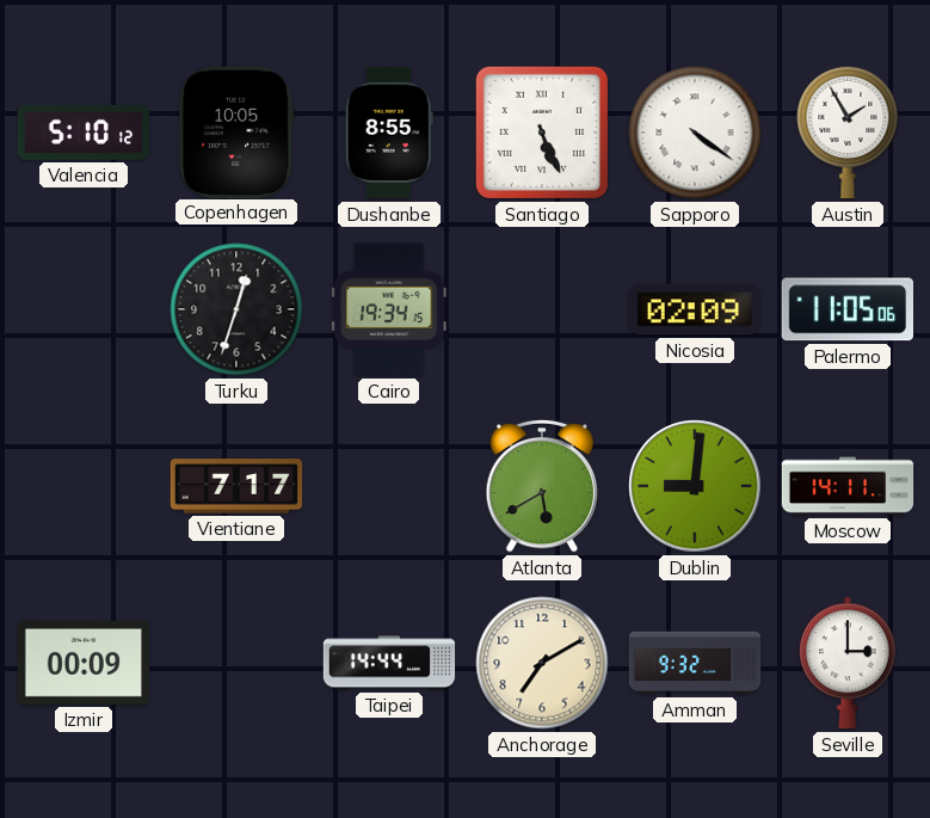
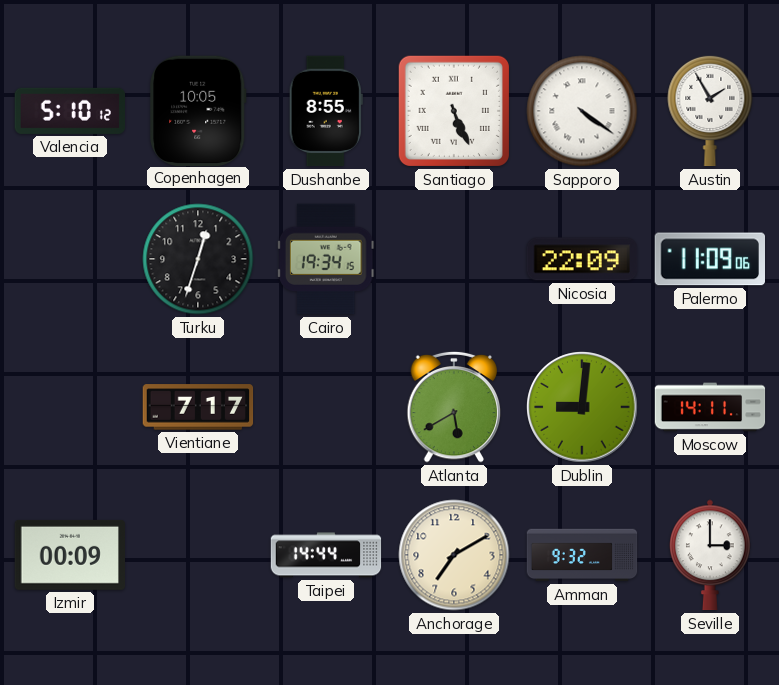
Nicosia: 02:09 -> 22:09
Palermo: 11:05 -> 11:09
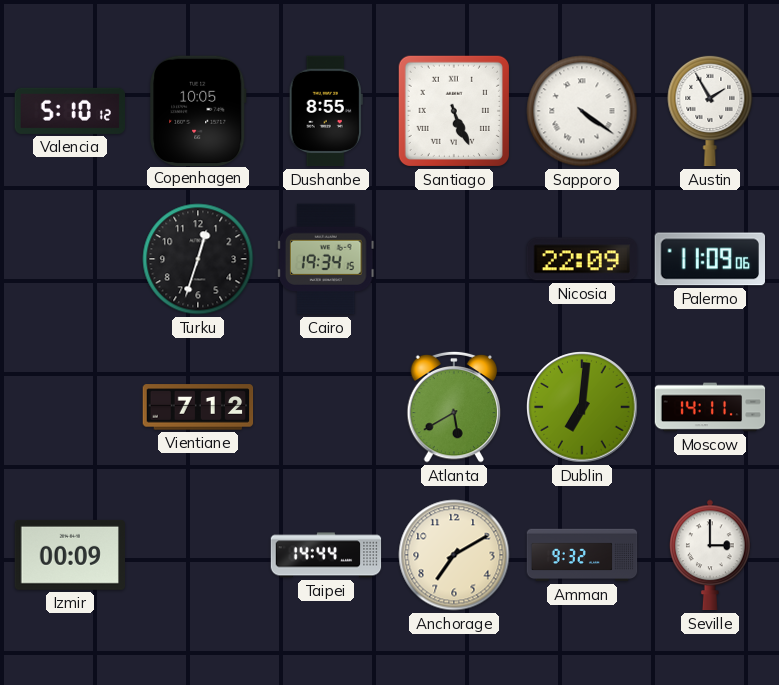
Vientiane: 7:17 -> 7:12
Dublin: 9:01 -> 7:01
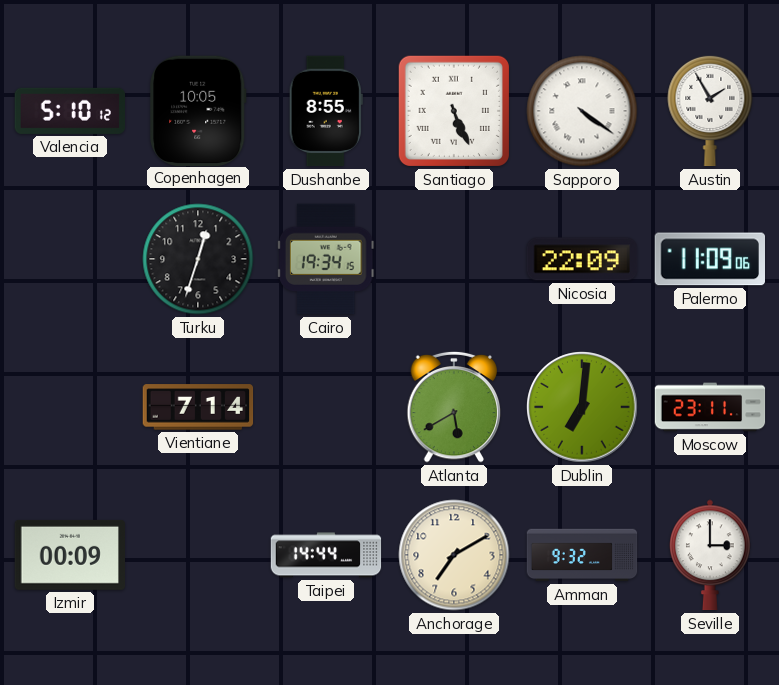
Vientiane: 7:12 -> 7:14
Moscow: 14:11 -> 23:11
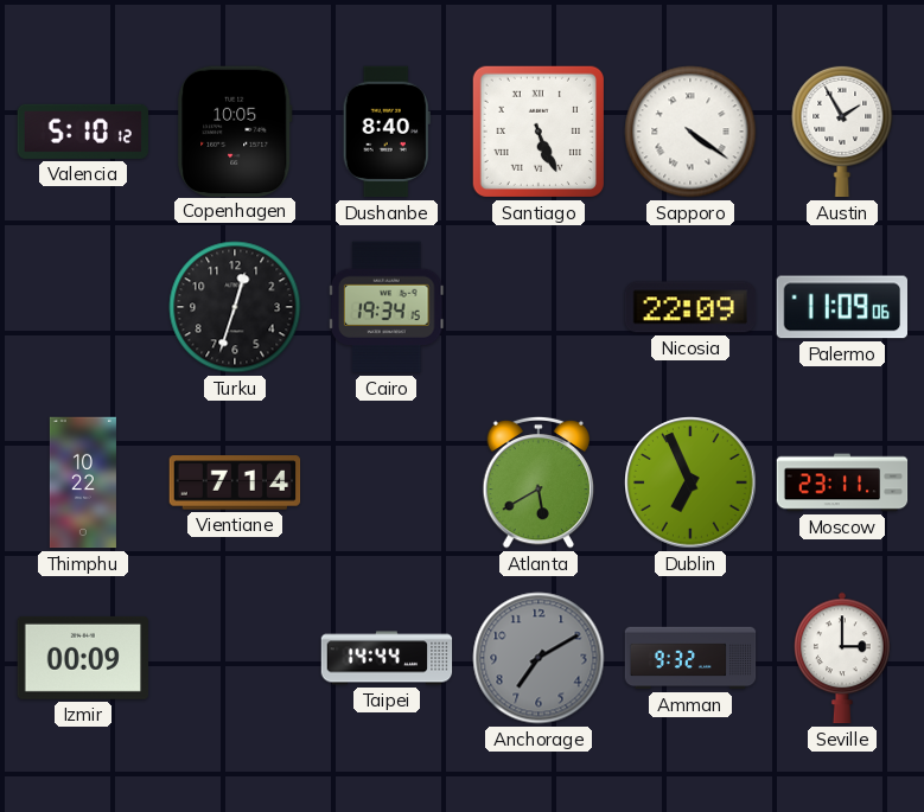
Dushanbe: 8:55 -> 8:40
Thimphu: none -> 10:22
Dublin: 7:01 -> 6:56
Anchorage dial: cream -> grey
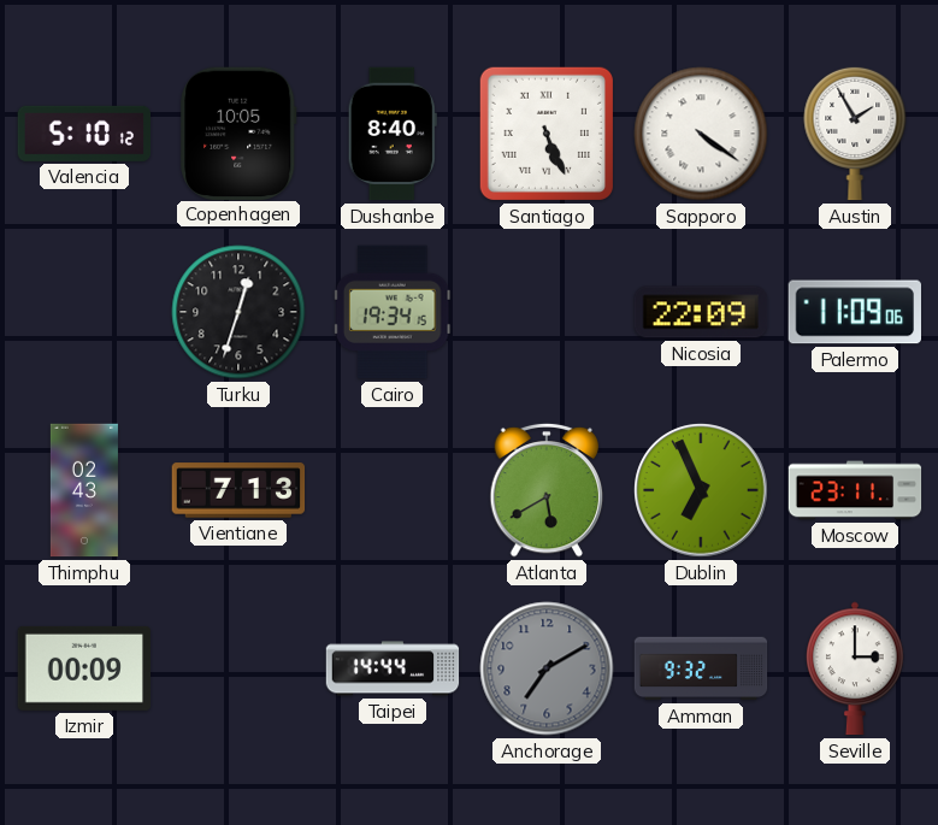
Thimphu: 10:22 -> 02:43
Vientiane: 7:14 -> 7:13
